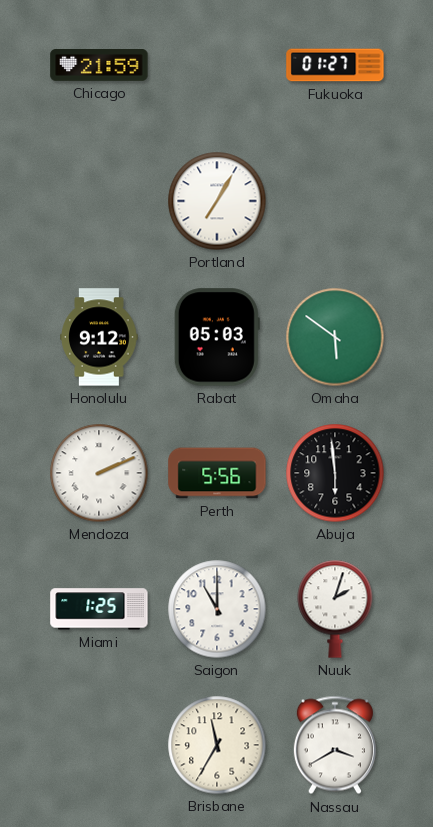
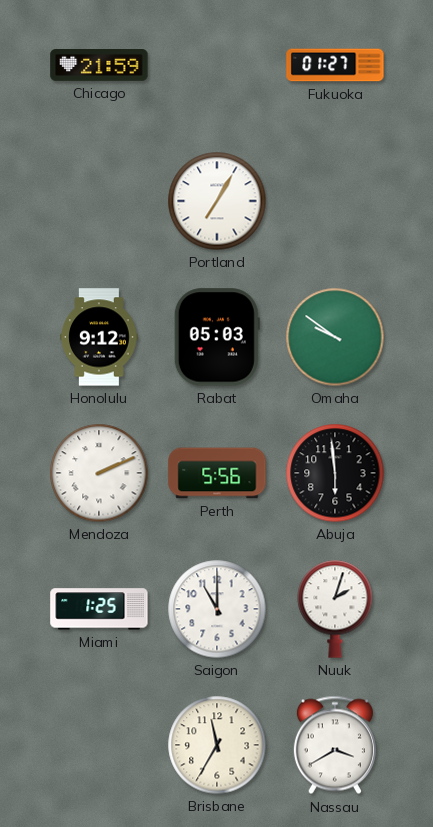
Omaha: 5:51 -> 9:51
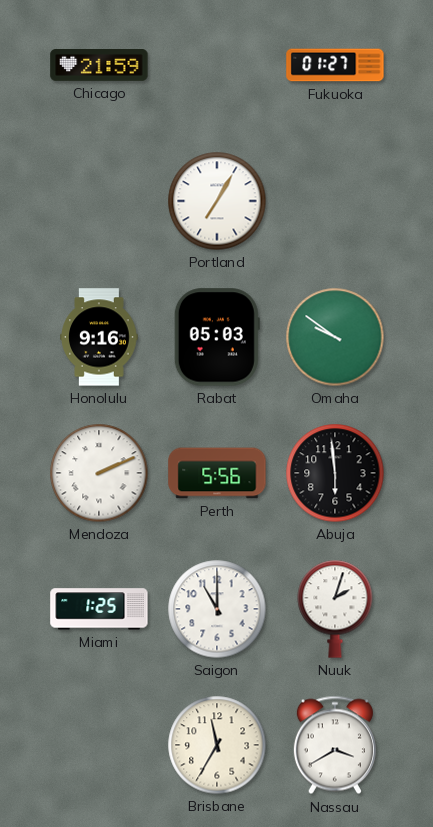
Honolulu: 9:12 -> 9:16
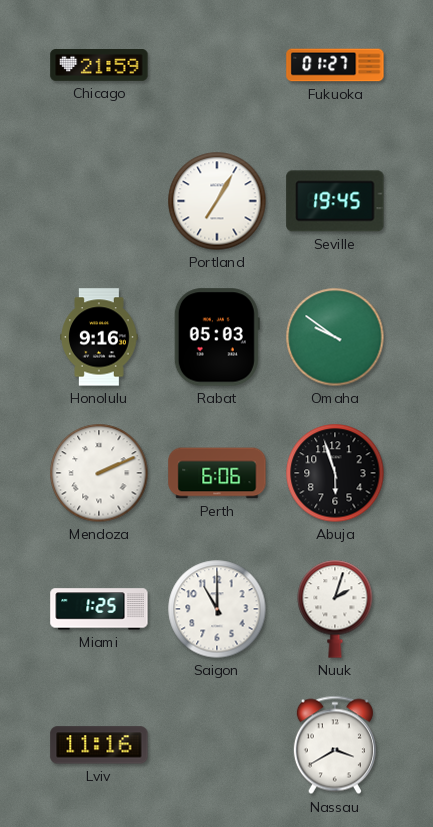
Seville: none -> 19:45
Perth: 5:56 -> 6:06
Abuja: 5:59 -> 5:57
Lviv: none -> 11:16
Brisbane: 11:35 -> none
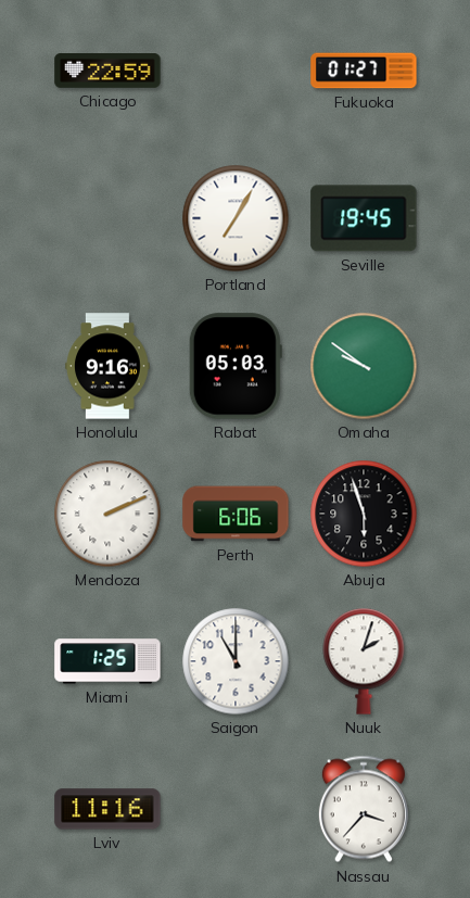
Chicago: 21:59 -> 22:59
Nassau: 3:40 -> 3:37
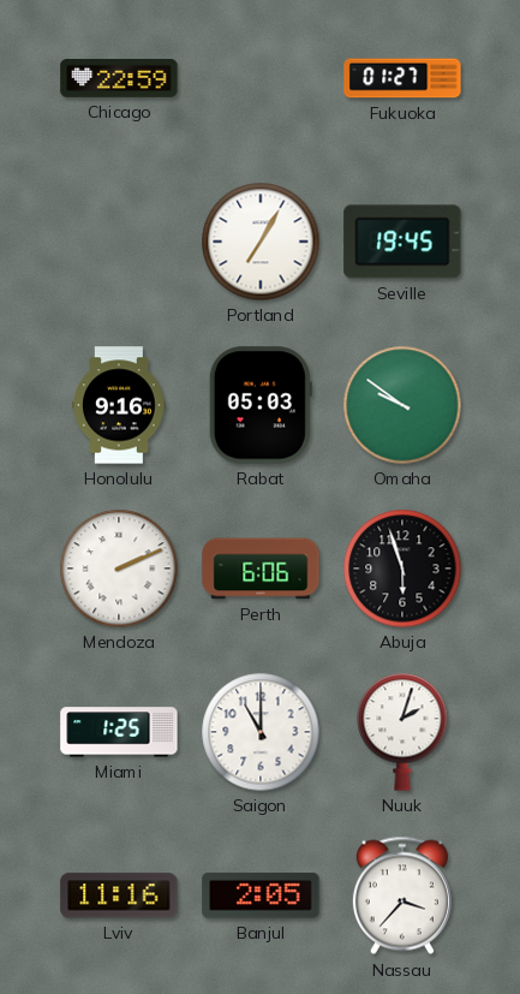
Banjul: none -> 2:05
